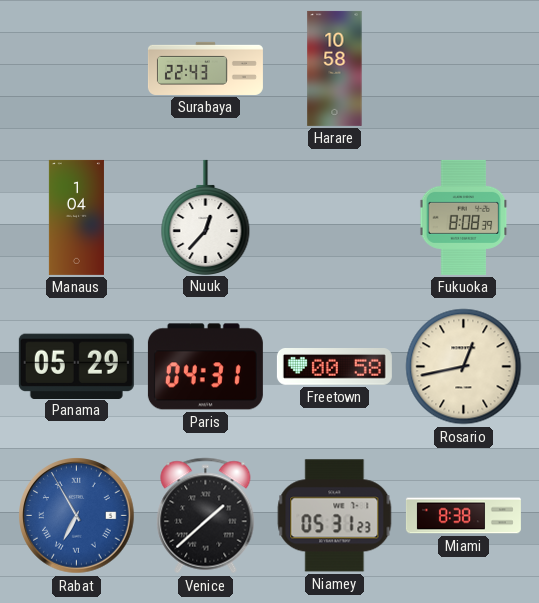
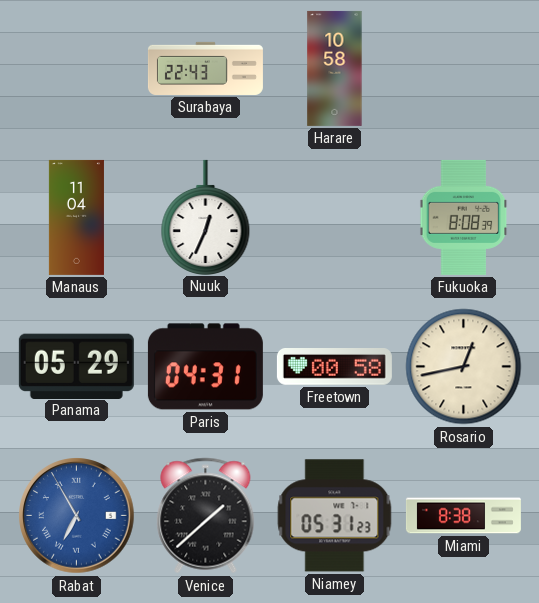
Manaus: 1:04 -> 11:04
Nuuk: 12:37 -> 12:34
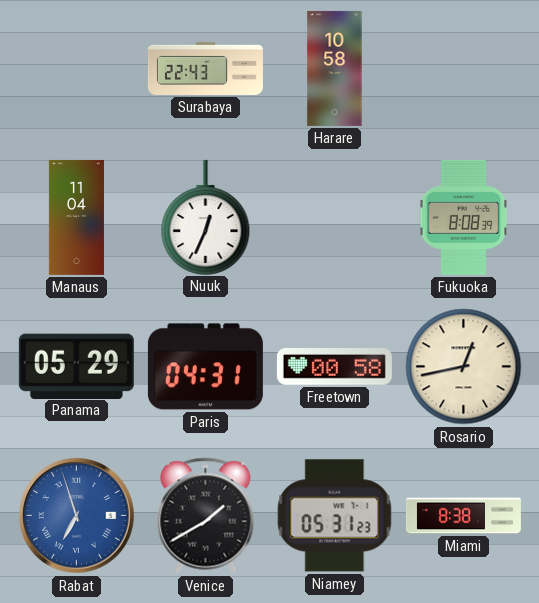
Rabat: 6:55 -> 6:57
Venice: 1:38 -> 1:40
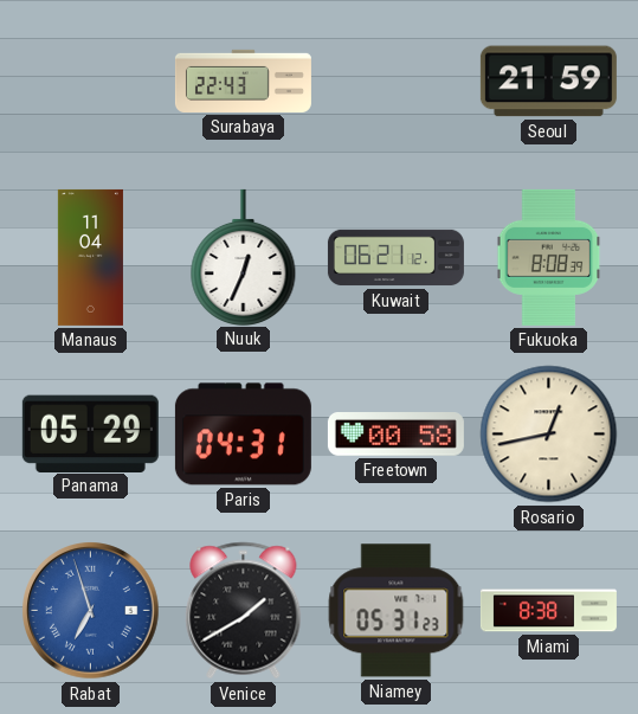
Harare: 10:58 -> none
Seoul: none -> 21:59
Kuwait: none -> 06:21
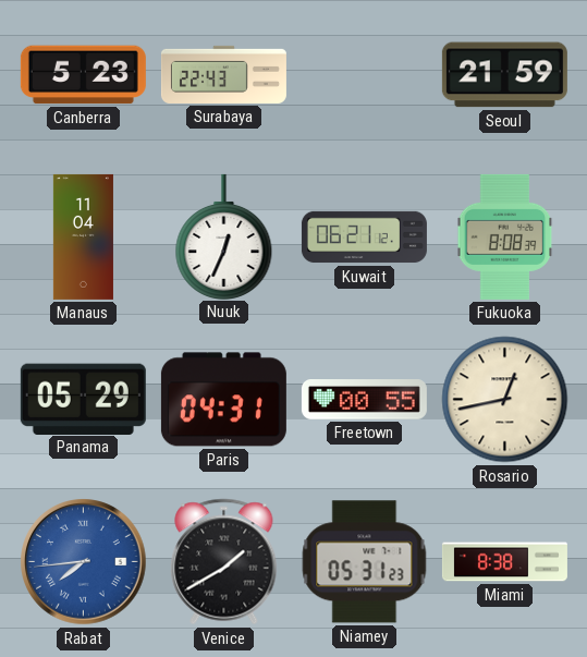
Canberra: none -> 5:23
Freetown: 00:58 -> 00:55
Rabat: 6:57 -> 7:44
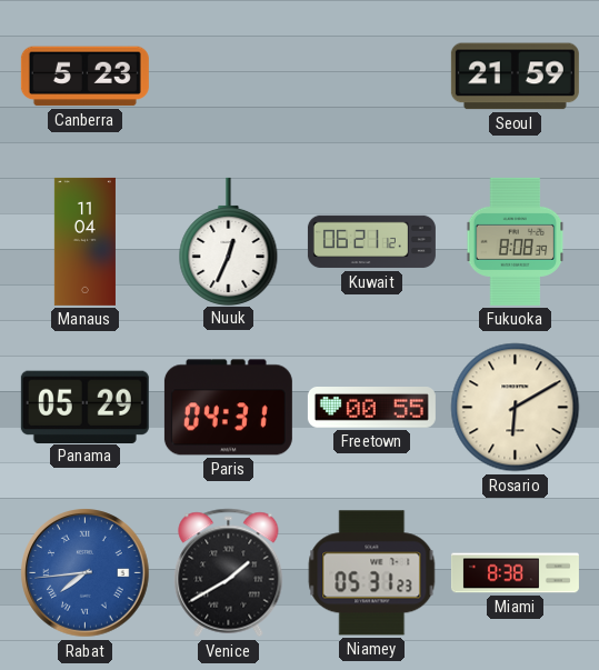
Surabaya: 22:43 -> none
Rosario: 12:43 -> 6:10
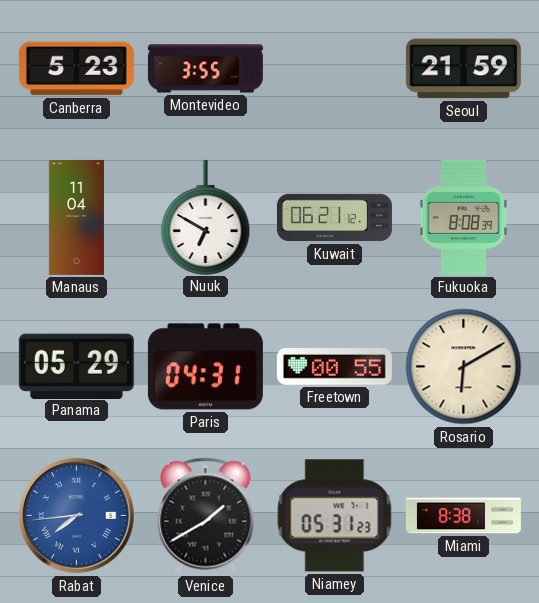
Montevideo: none -> 3:55
Nuuk: 12:34 -> 6:50
